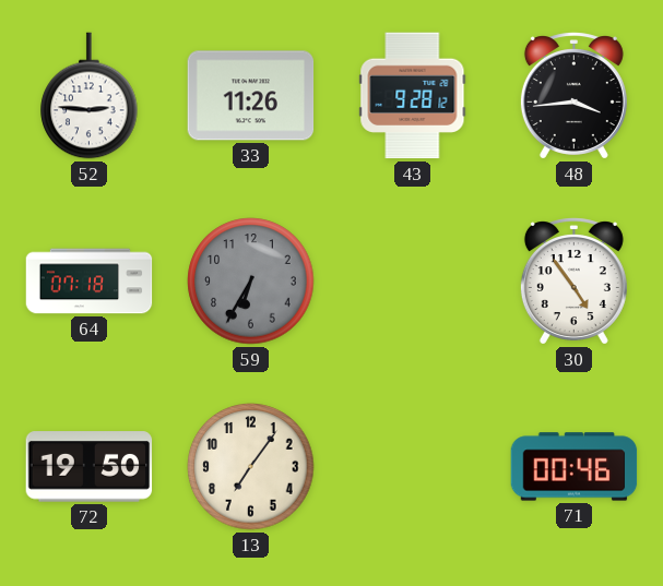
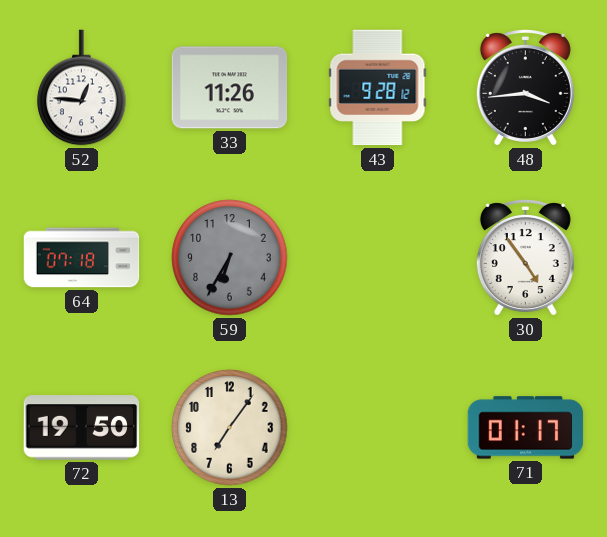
52: 2:46 -> 12:46
71: 00:46 -> 01:17
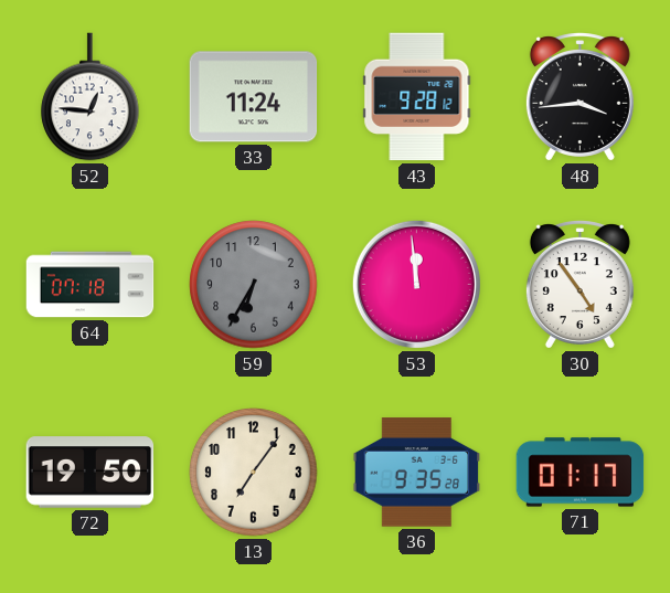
33: 11:26 -> 11:24
53: none -> 11:59
36: none -> 9:35
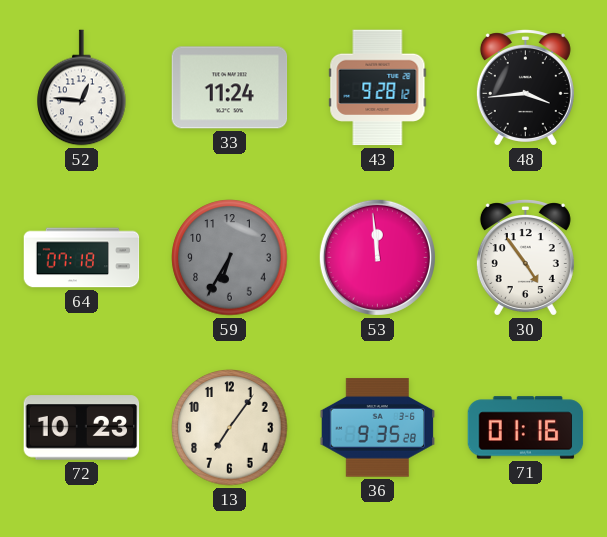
72: 19:50 -> 10:23
71: 01:17 -> 01:16
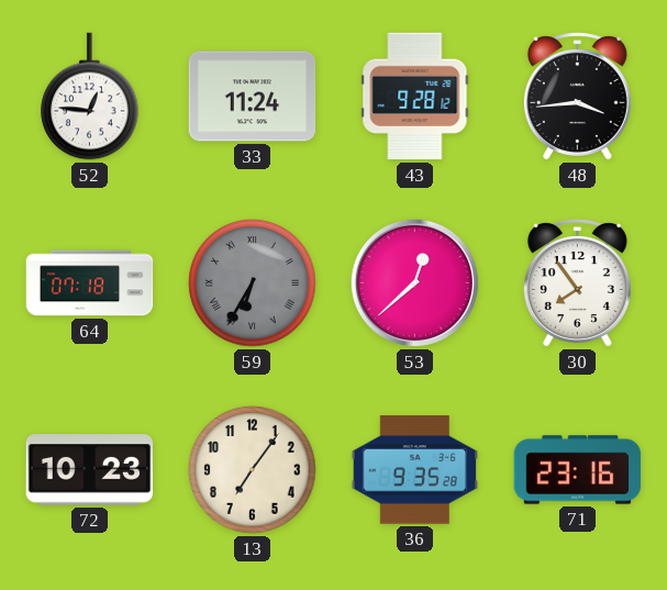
59 numerals: Arabic -> Roman
53: 11:59 -> 12:38
30: 4:54 -> 7:54
71: 01:16 -> 23:16
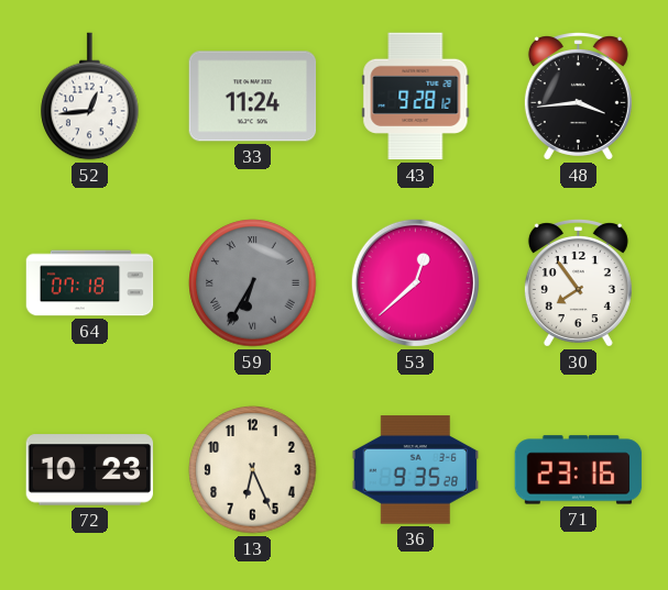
52: 12:46 -> 12:44
13: 7:06 -> 6:26
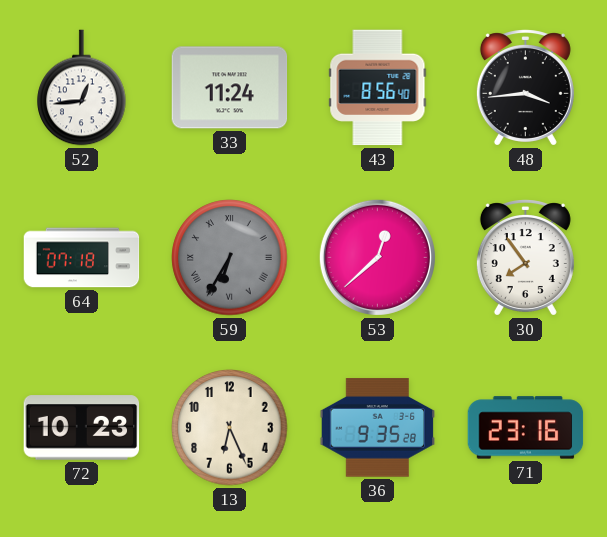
43: 9:28 -> 8:56
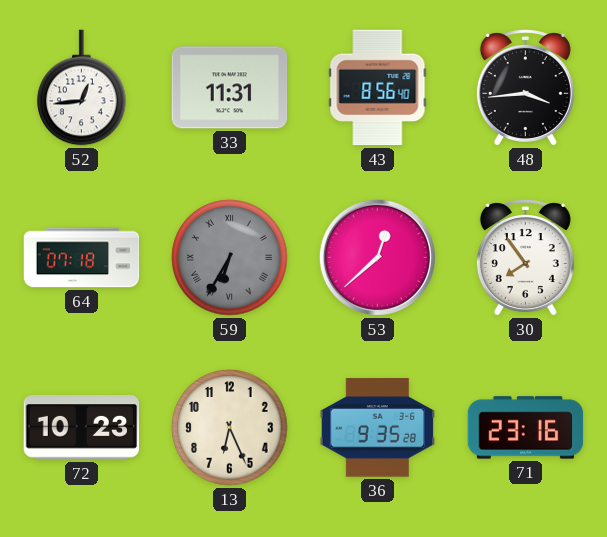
33: 11:24 -> 11:31
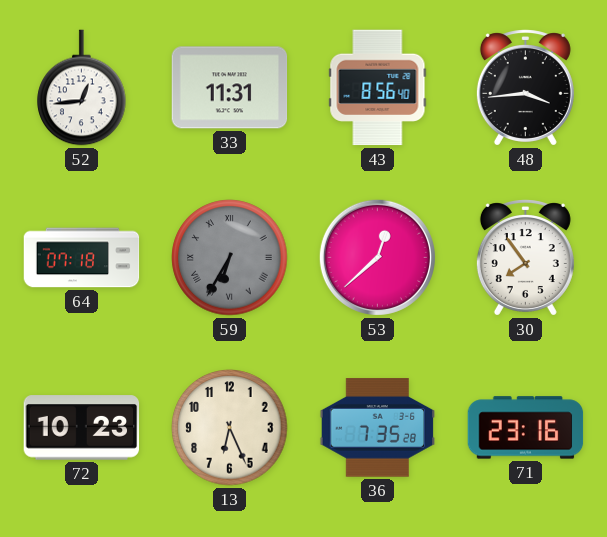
36: 9:35 -> 7:35
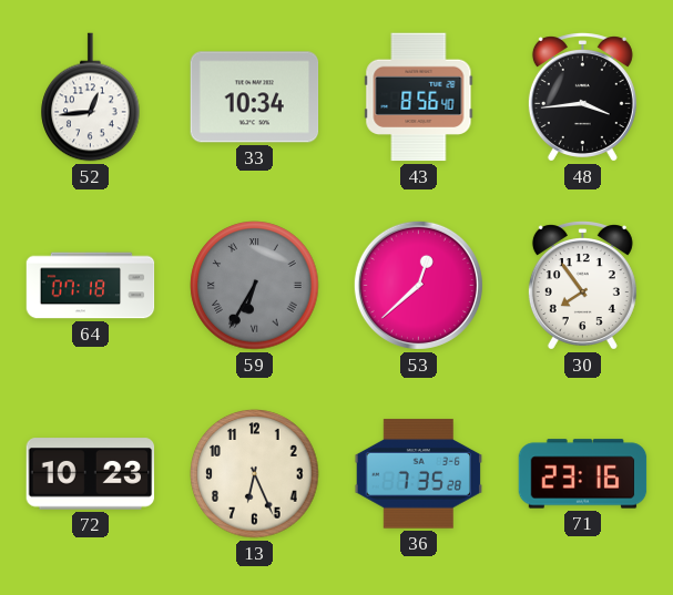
33: 11:31 -> 10:34
